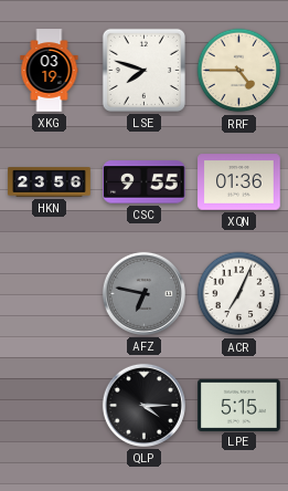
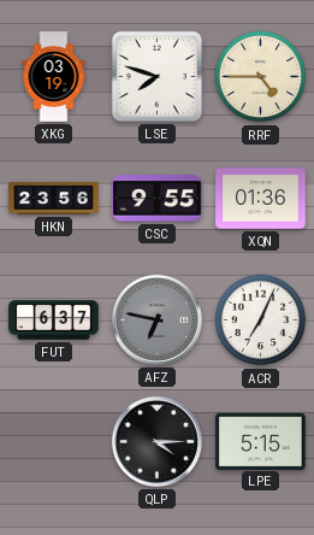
FUT: none -> 6:37
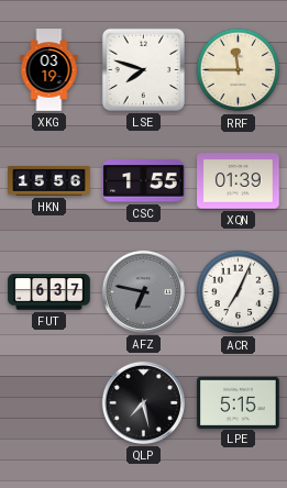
RRF: 4:45 -> 11:45
HKN: 23:56 -> 15:56
CSC: 9:55 -> 1:55
XQN: 01:36 -> 01:39
QLP: 4:15 -> 7:28
